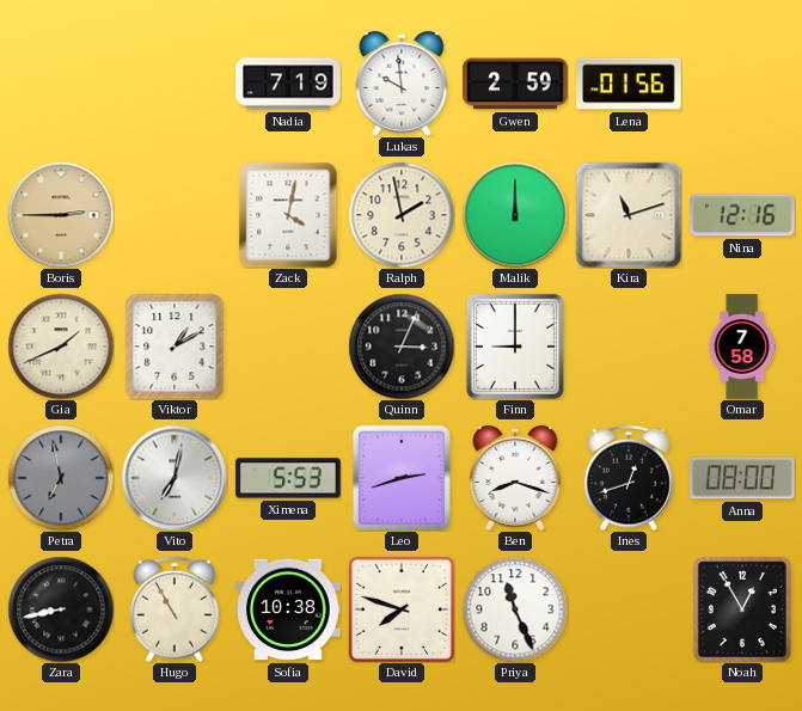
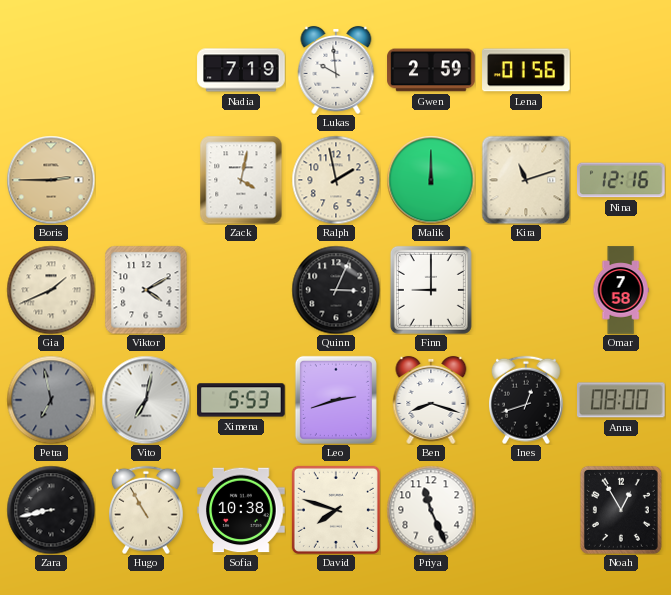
Viktor: 1:10 -> 4:10
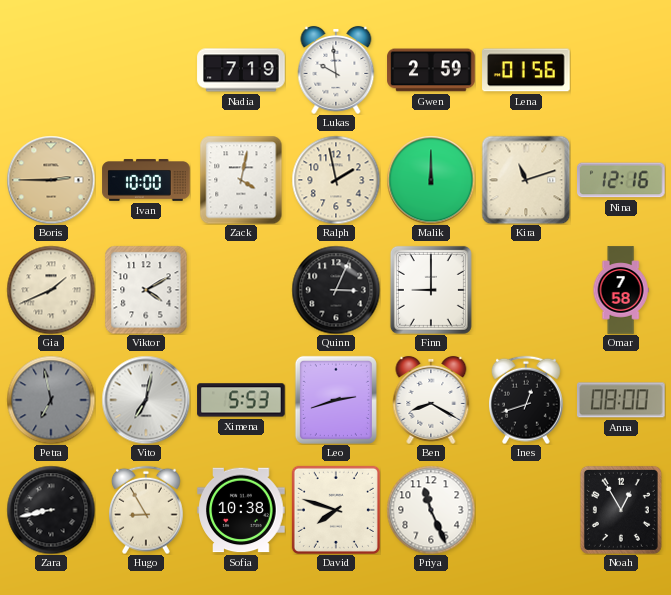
Ivan: none -> 10:00
Ben: 8:18 -> 8:20
Hugo: 10:55 -> 8:55
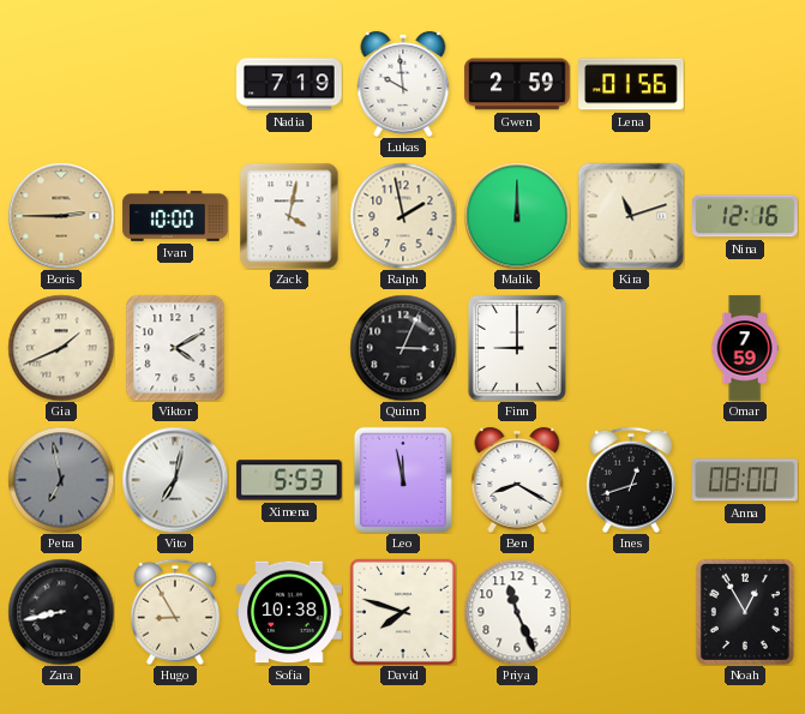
Omar: 7:58 -> 7:59
Leo: 2:42 -> 11:58
